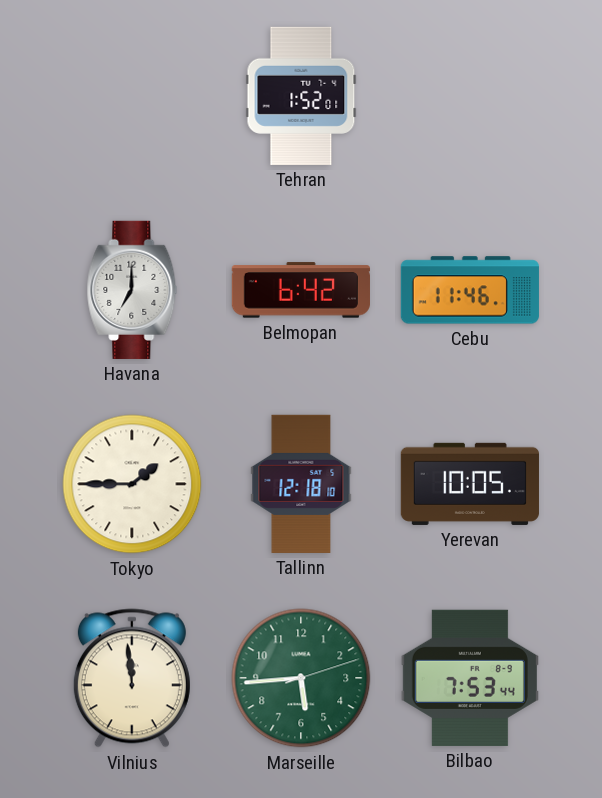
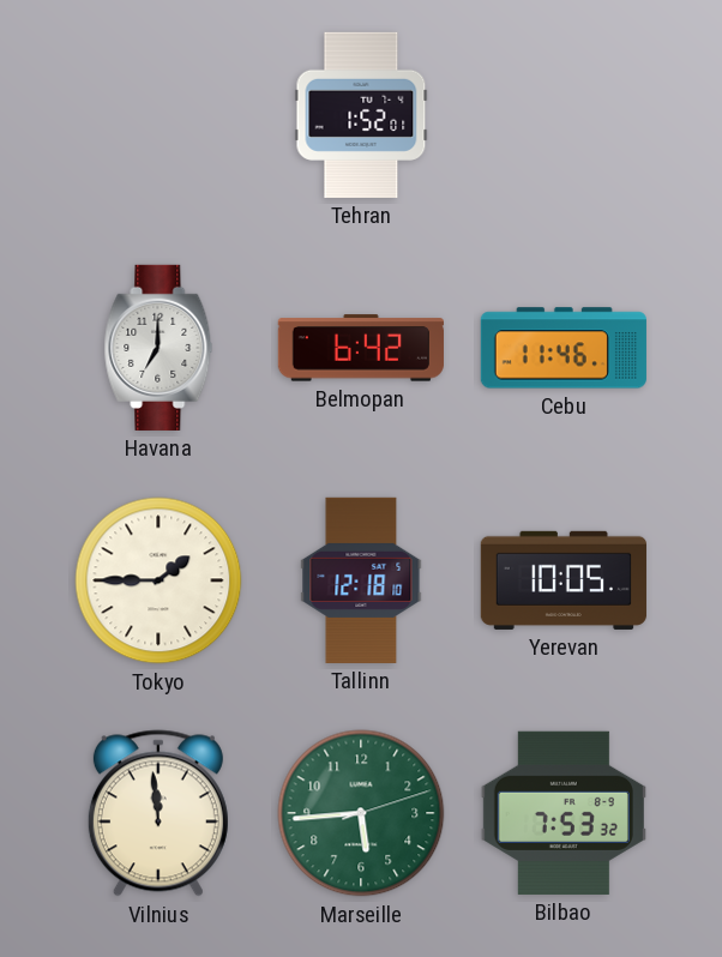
Bilbao: 7:53:44 -> 7:53:32
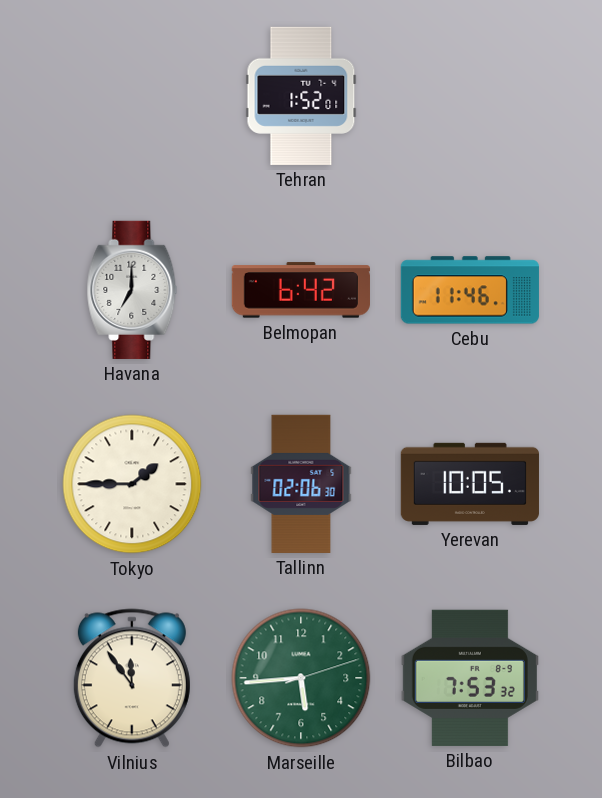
Tallinn: 12:18 -> 02:06
Vilnius: 11:59 -> 11:54
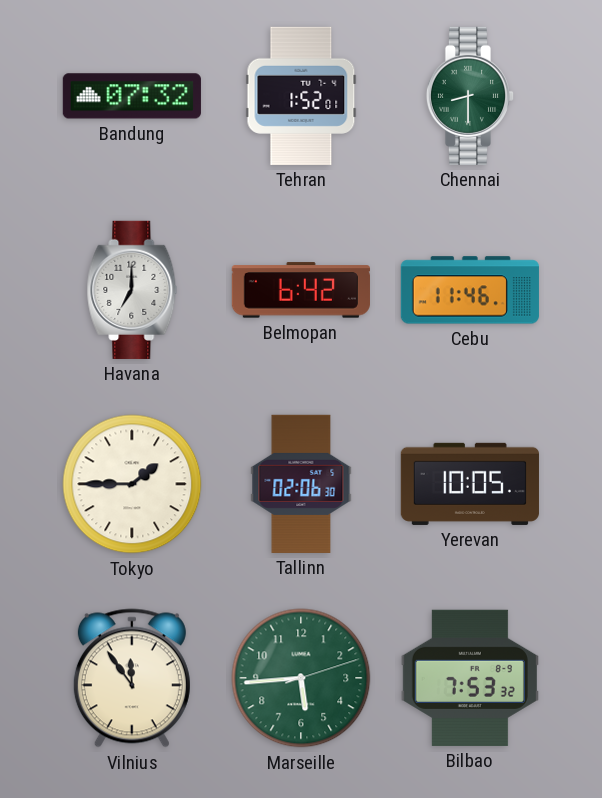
Bandung: none -> 07:32
Chennai: none -> 8:30
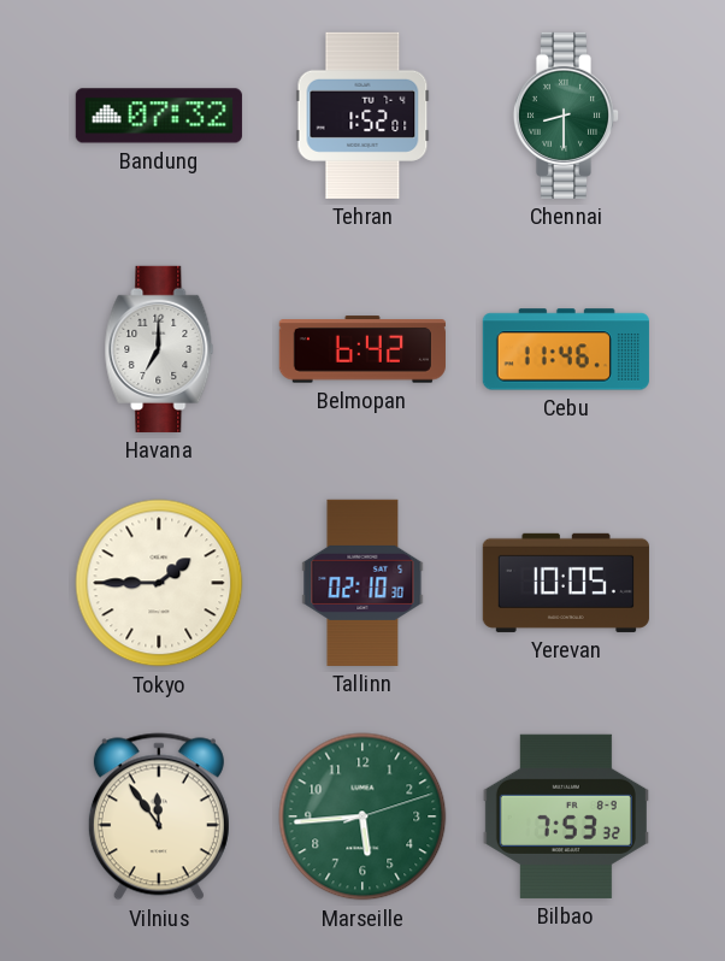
Tallinn: 02:06 -> 02:10
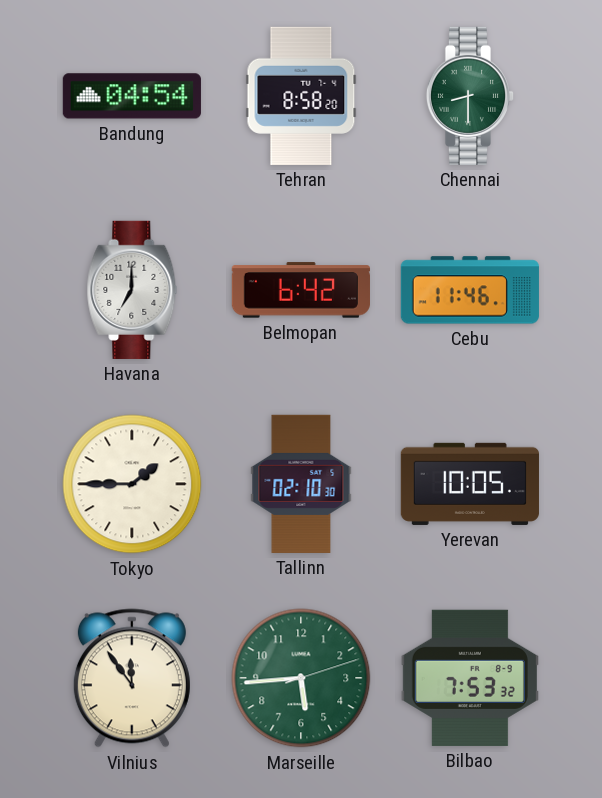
Bandung: 07:32 -> 04:54
Tehran: 1:52 -> 8:58
